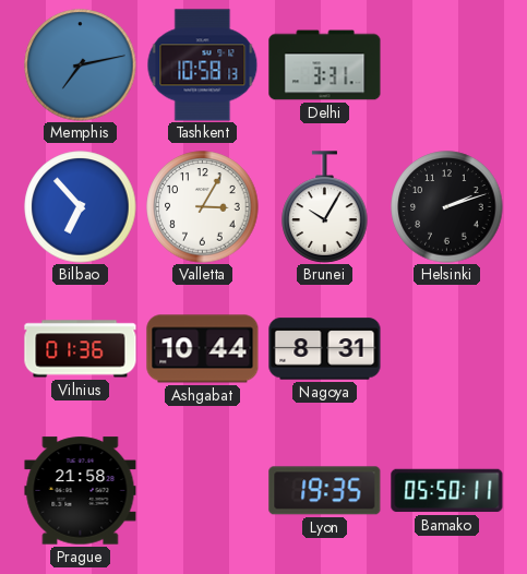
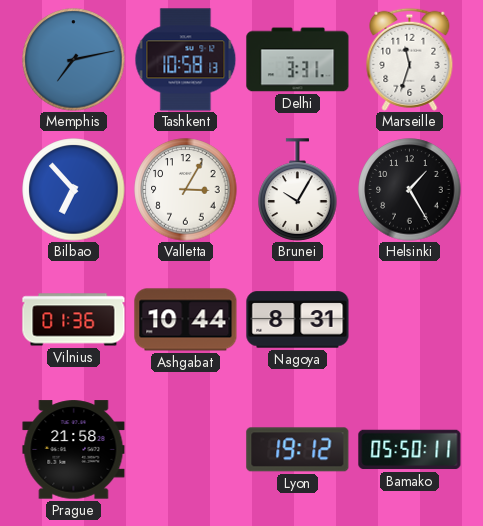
Marseille: none -> 11:33
Helsinki: 2:12 -> 1:25
Lyon: 19:35 -> 19:12
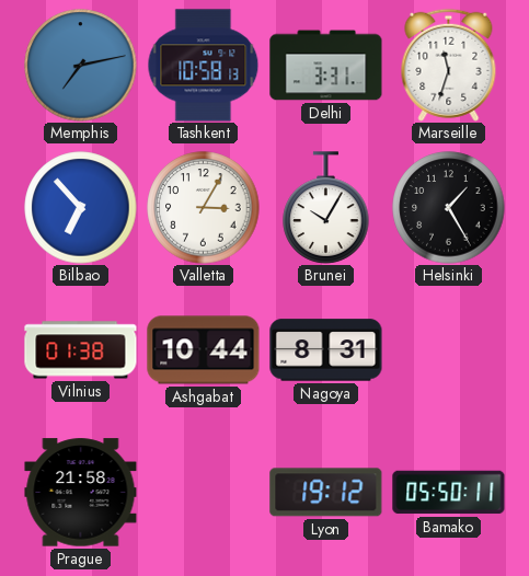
Vilnius: 01:36 -> 01:38
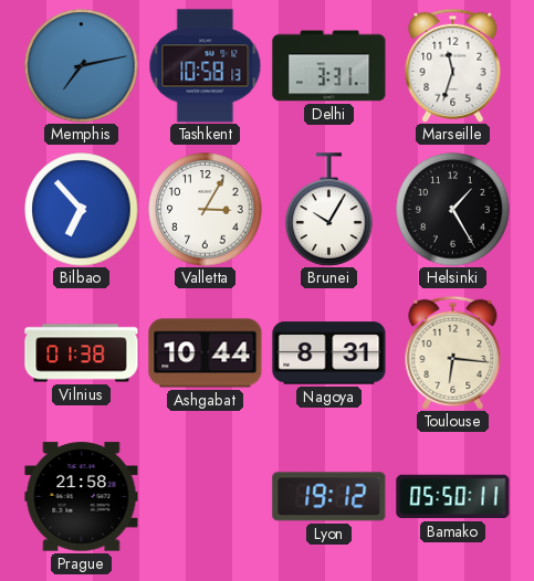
Toulouse: none -> 6:16
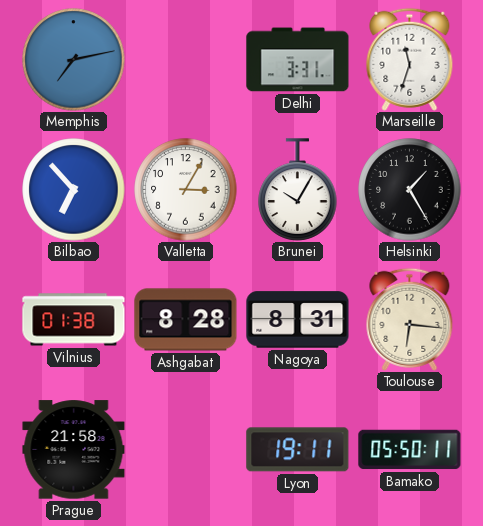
Tashkent: 10:58 -> none
Ashgabat: 10:44 -> 8:28
Lyon: 19:12 -> 19:11
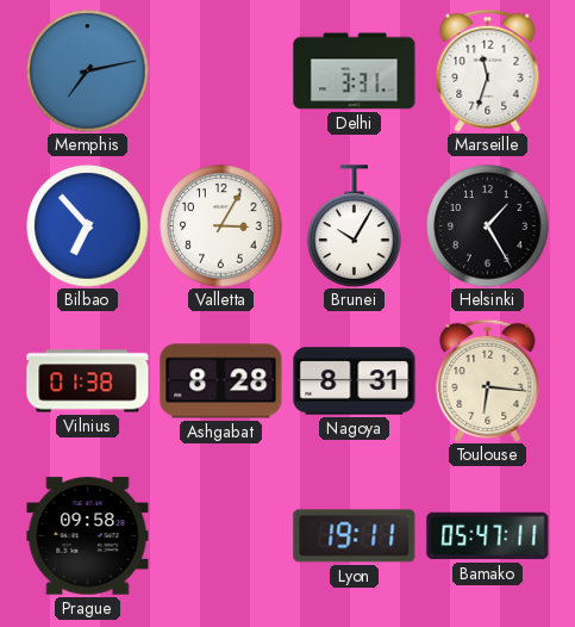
Prague: 21:58 -> 09:58
Bamako: 05:50 -> 05:47
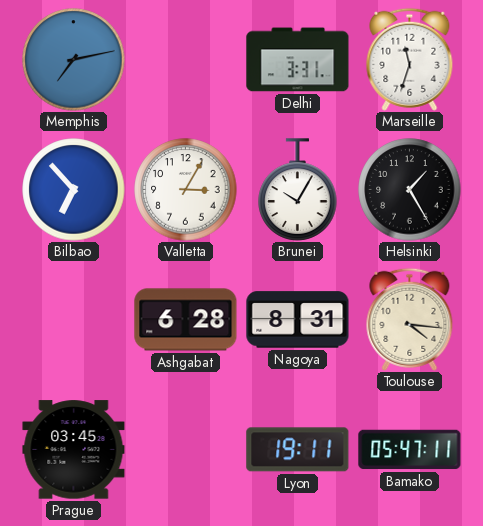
Vilnius: 01:38 -> none
Ashgabat: 8:28 -> 6:28
Toulouse: 6:16 -> 4:16
Prague: 09:58 -> 03:45
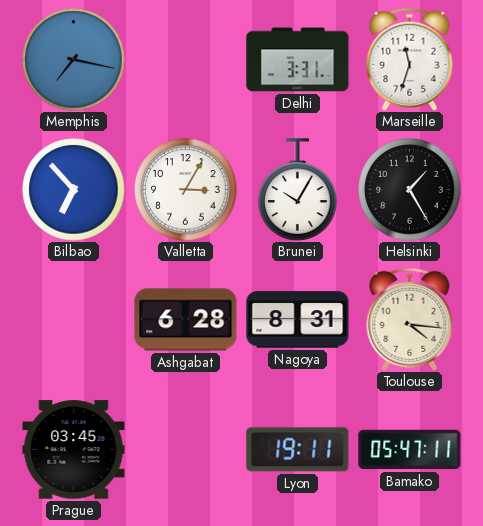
Memphis: 7:13 -> 7:17
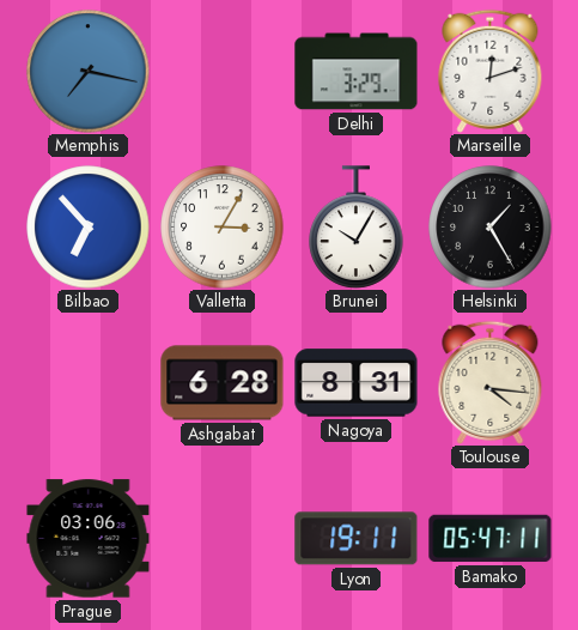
Delhi: 3:31 -> 3:29
Marseille: 11:33 -> 12:12
Prague: 03:45 -> 03:06
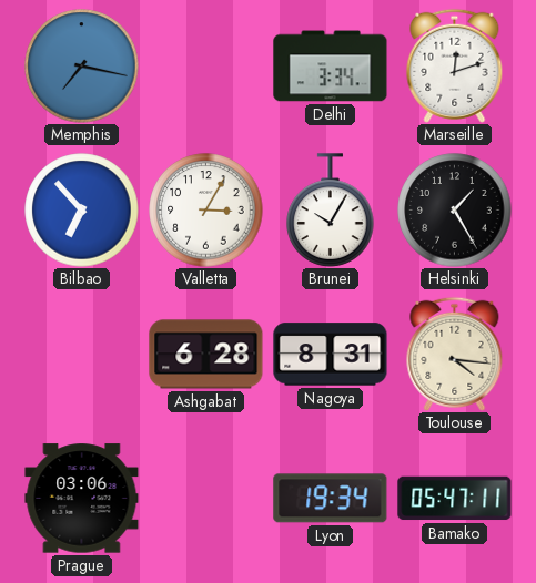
Delhi: 3:29 -> 3:34
Lyon: 19:11 -> 19:34
